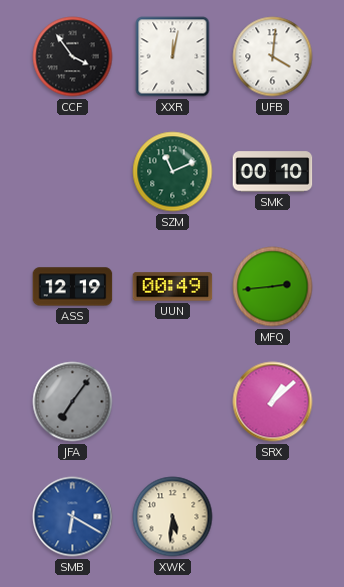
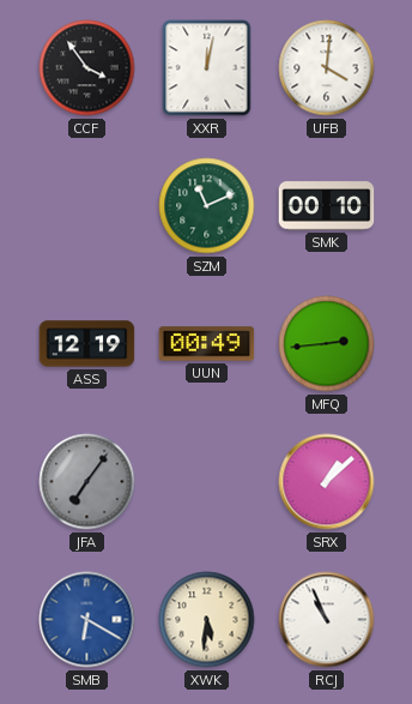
RCJ: none -> 10:56
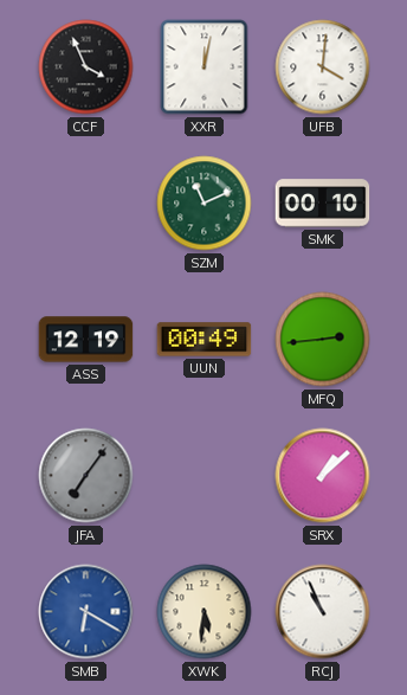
CCF: 3:54 -> 3:56
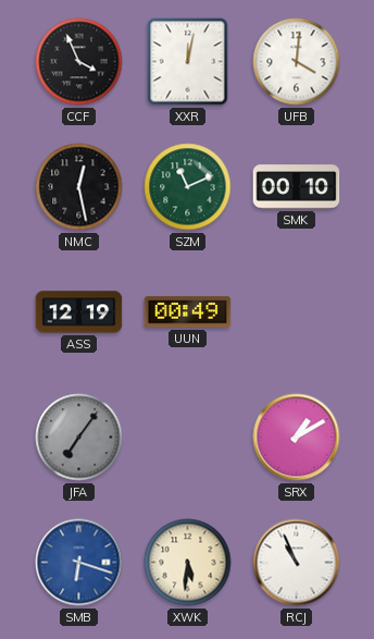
NMC: none -> 12:28
MFQ: 2:44 -> none
SRX: 1:08 -> 1:10
SMB: 6:20 -> 6:18
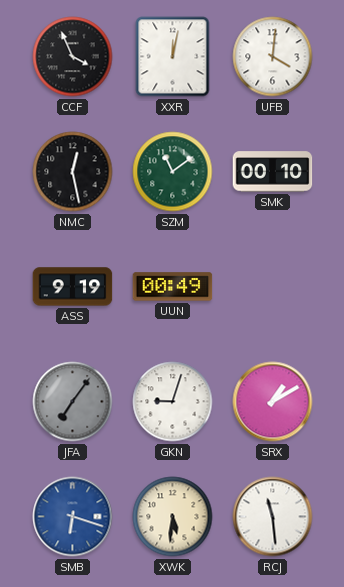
SZM: 11:11 -> 11:09
ASS: 12:19 -> 9:19
GKN: none -> 9:03
RCJ: 10:56 -> 11:29
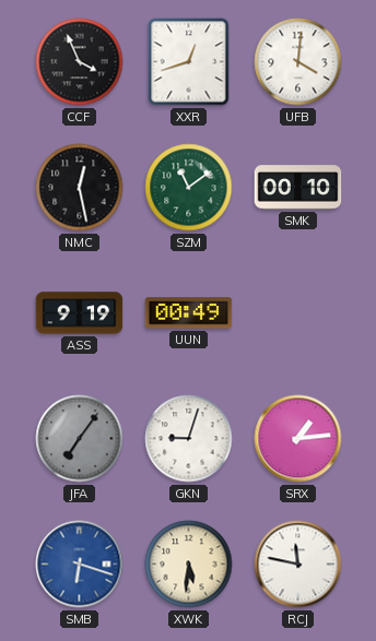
XXR: 12:02 -> 12:42
SRX: 1:10 -> 1:14
RCJ: 11:29 -> 11:47
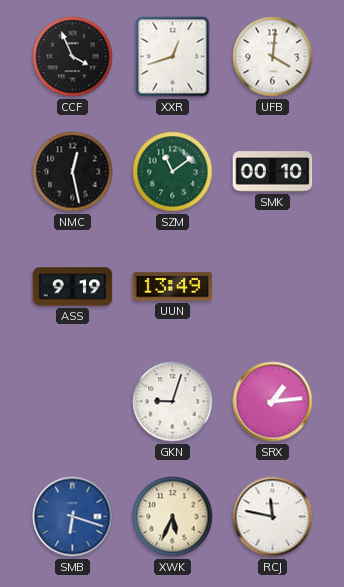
UUN: 00:49 -> 13:49
JFA: 7:06 -> none
XWK: 5:31 -> 5:34
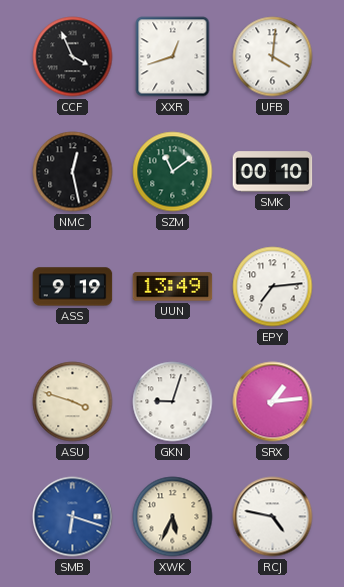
EPY: none -> 7:14
ASU: none -> 3:48
RCJ: 11:47 -> 4:47
